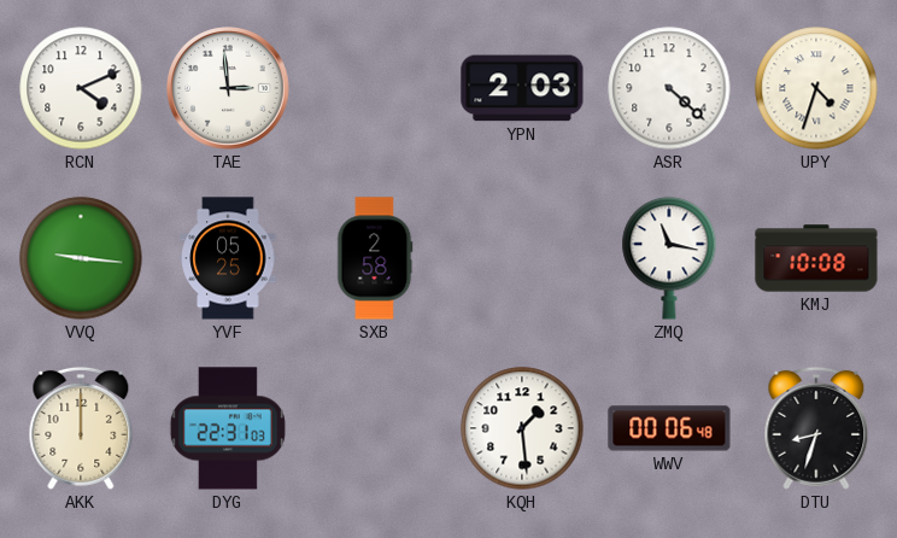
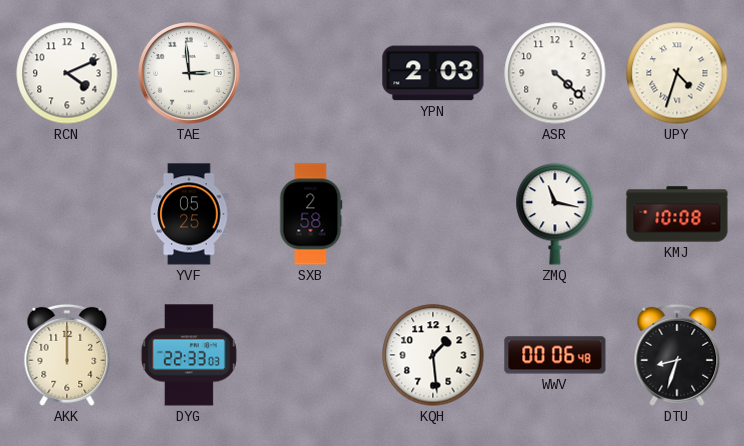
VVQ: 9:16 -> none
DYG: 22:31 -> 22:33
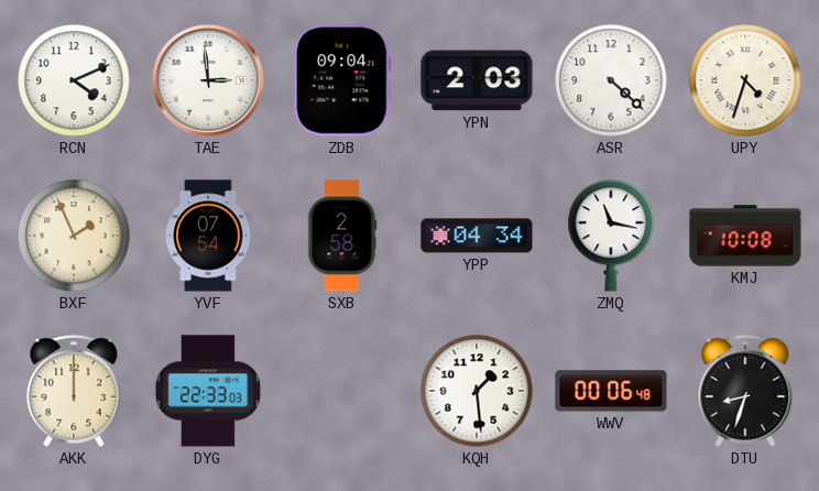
ZDB: none -> 09:04
BXF: none -> 1:56
YVF: 05:25 -> 07:54
YPP: none -> 04:34
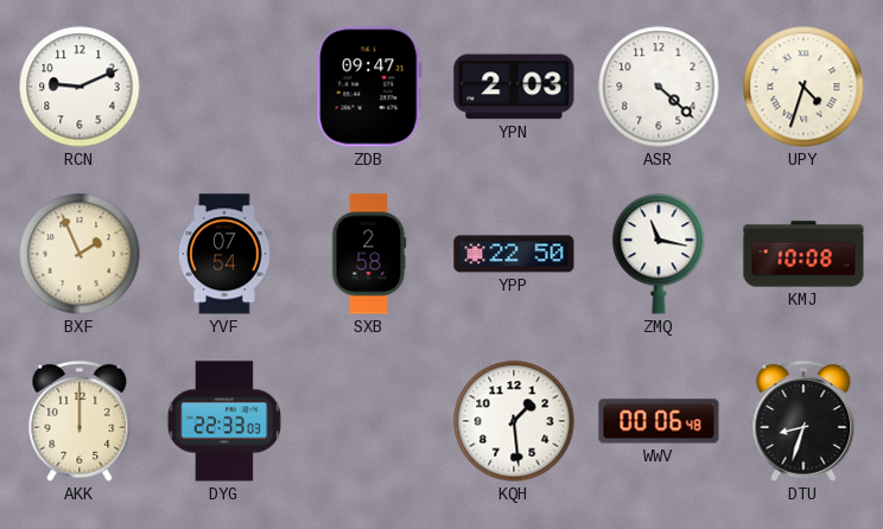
RCN: 4:11 -> 9:11
TAE: 2:59 -> none
ZDB: 09:04 -> 09:47
YPP: 04:34 -> 22:50
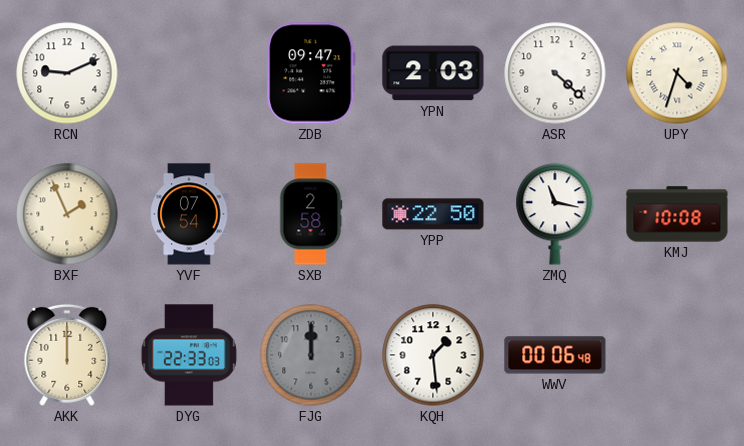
FJG: none -> 12:00
DTU: 8:33 -> none
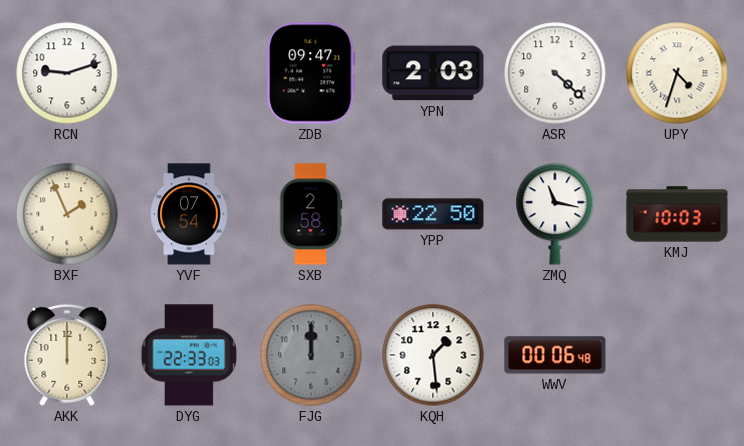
RCN: 9:11 -> 9:12
KMJ: 10:08 -> 10:03
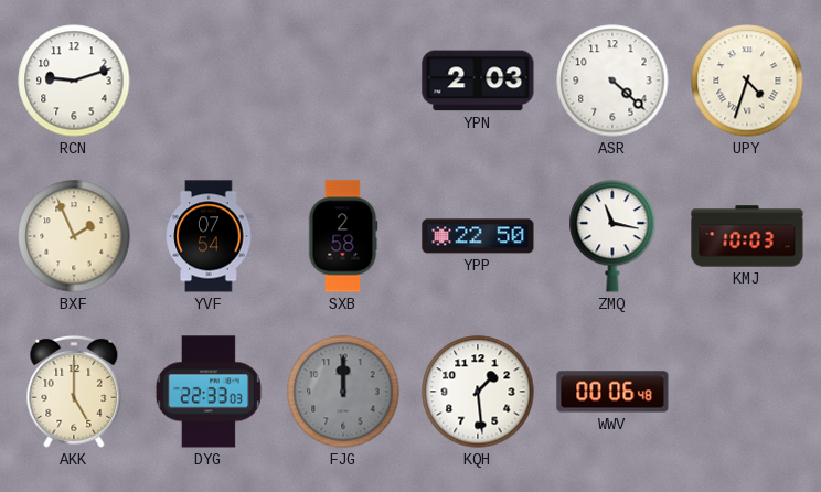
ZDB: 09:47 -> none
AKK: 12:00 -> 5:00
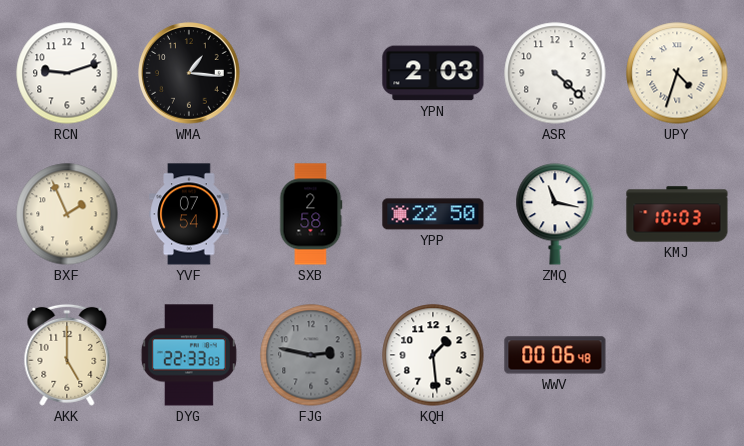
WMA: none -> 1:16
FJG: 12:00 -> 2:47
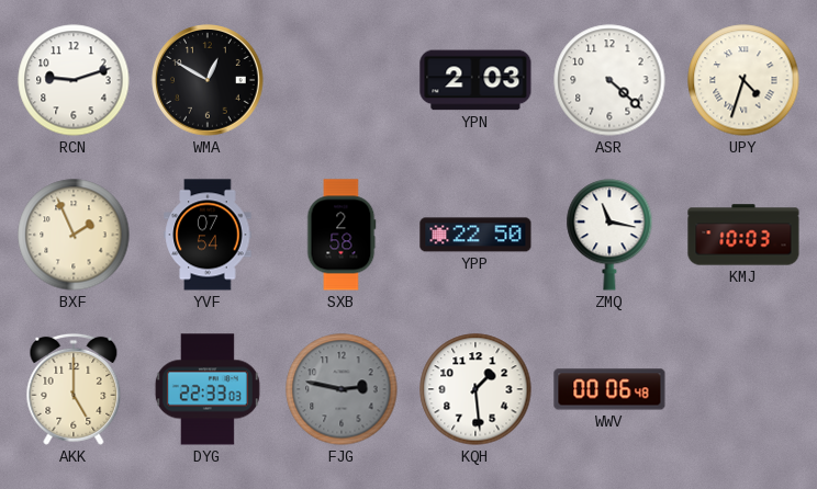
WMA: 1:16 -> 12:50
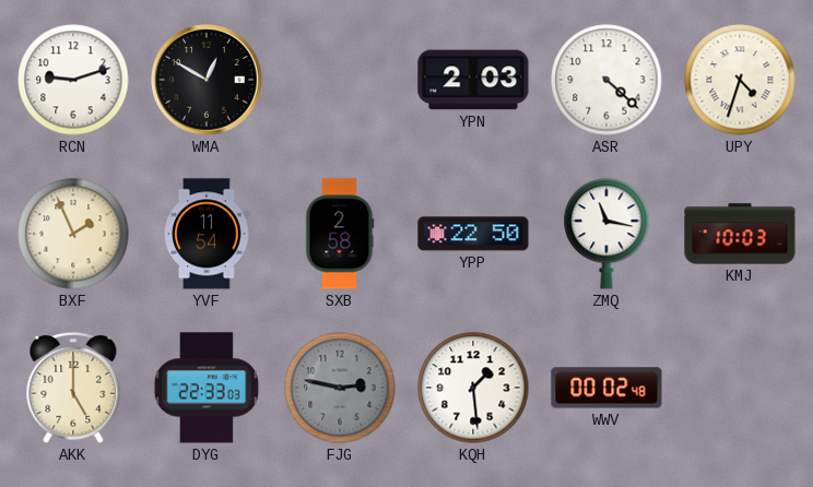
YVF: 07:54 -> 11:54
WWV: 00:06 -> 00:02
